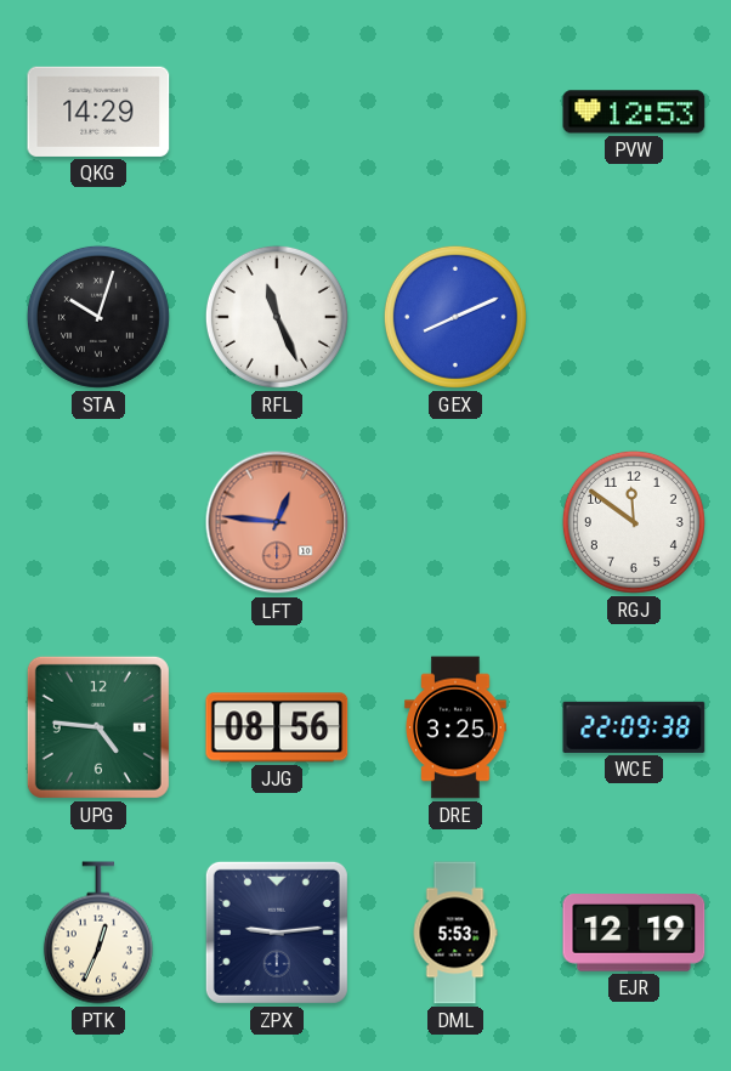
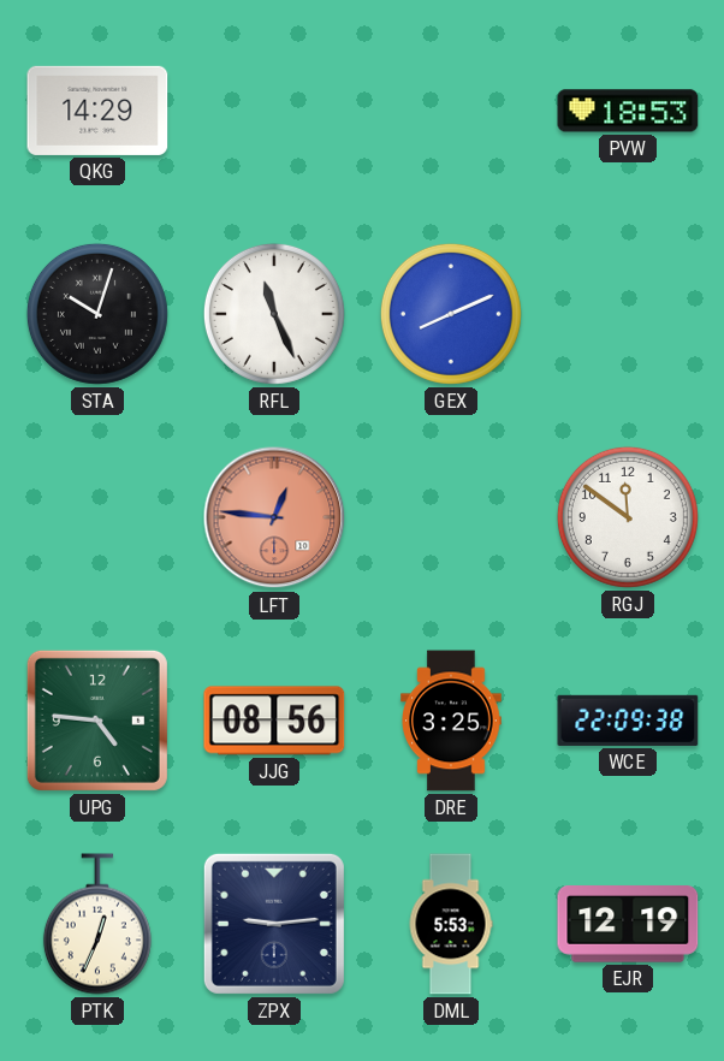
PVW: 12:53 -> 18:53
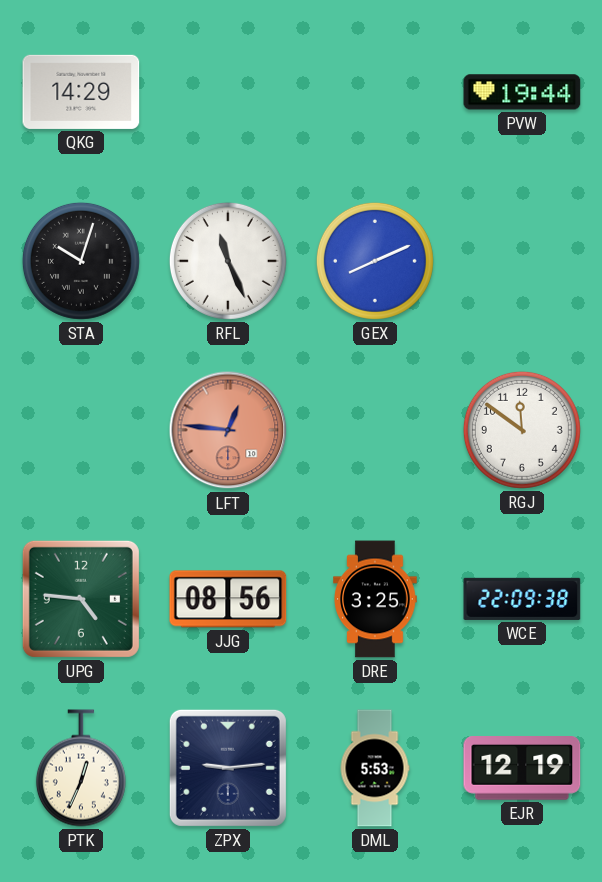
PVW: 18:53 -> 19:44
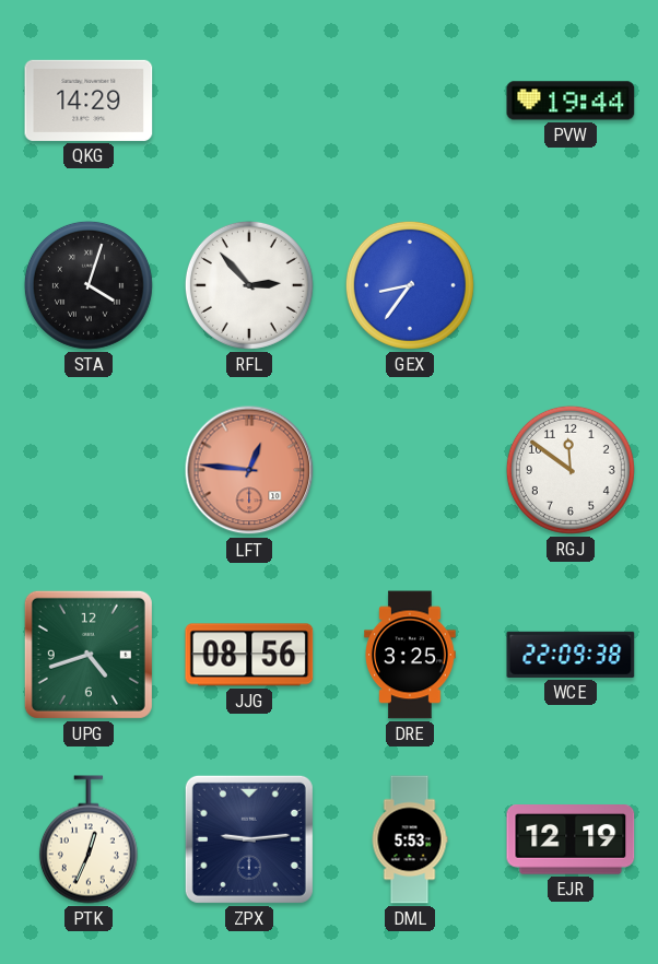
STA: 10:03 -> 4:03
RFL: 11:26 -> 2:53
GEX: 8:11 -> 8:36
UPG: 4:46 -> 4:42
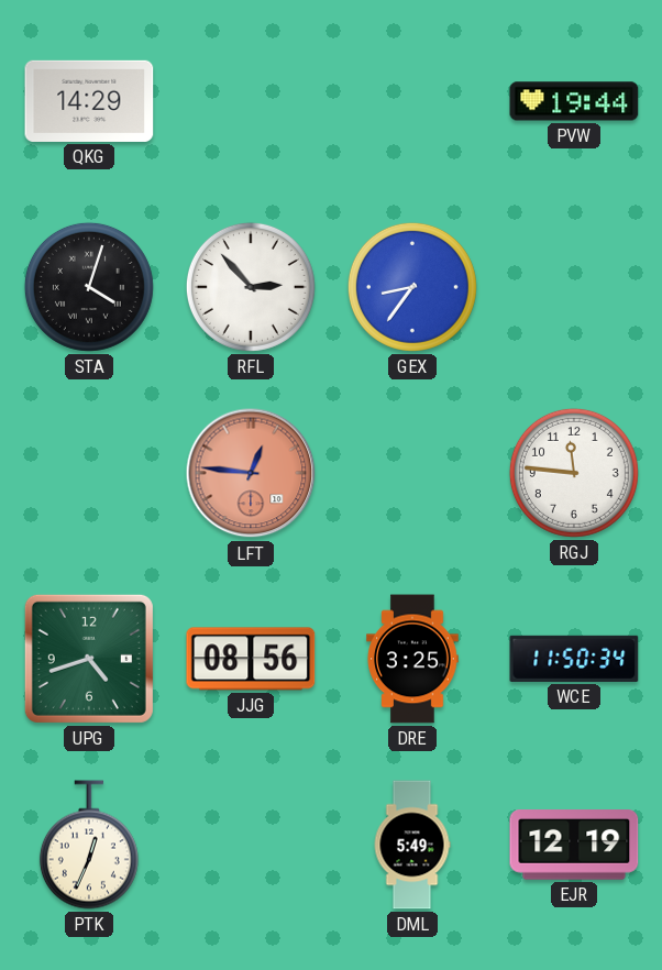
RGJ: 11:51 -> 11:46
WCE: 22:09 -> 11:50
ZPX: 9:14 -> none
DML: 5:53 -> 5:49
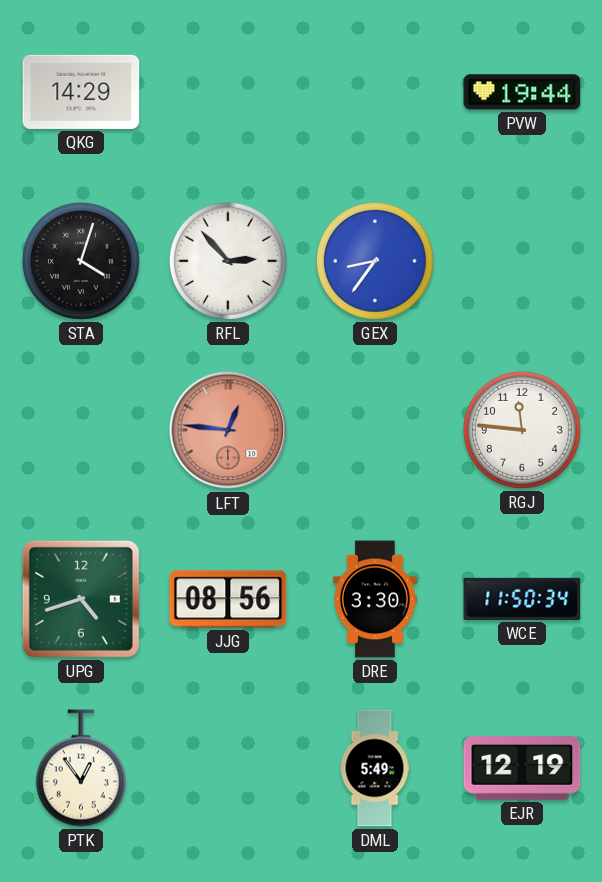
DRE: 3:25 -> 3:30
PTK: 12:34 -> 12:54
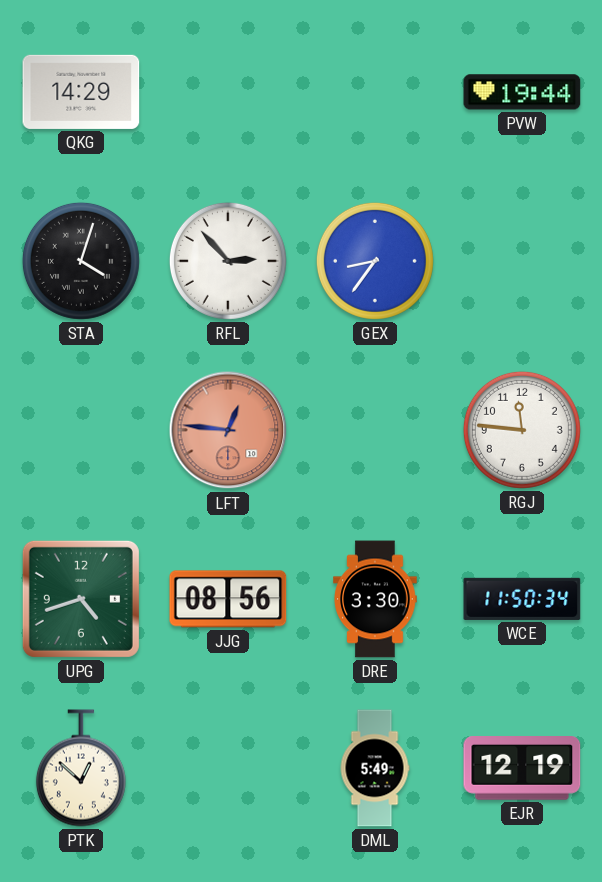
PTK: 12:54 -> 12:52
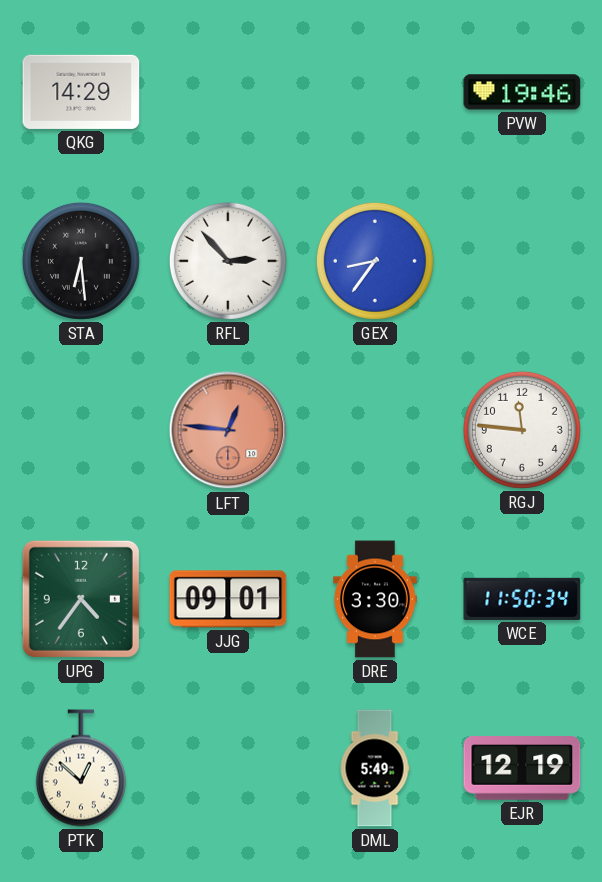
PVW: 19:44 -> 19:46
STA: 4:03 -> 6:29
UPG: 4:42 -> 4:36
JJG: 08:56 -> 09:01
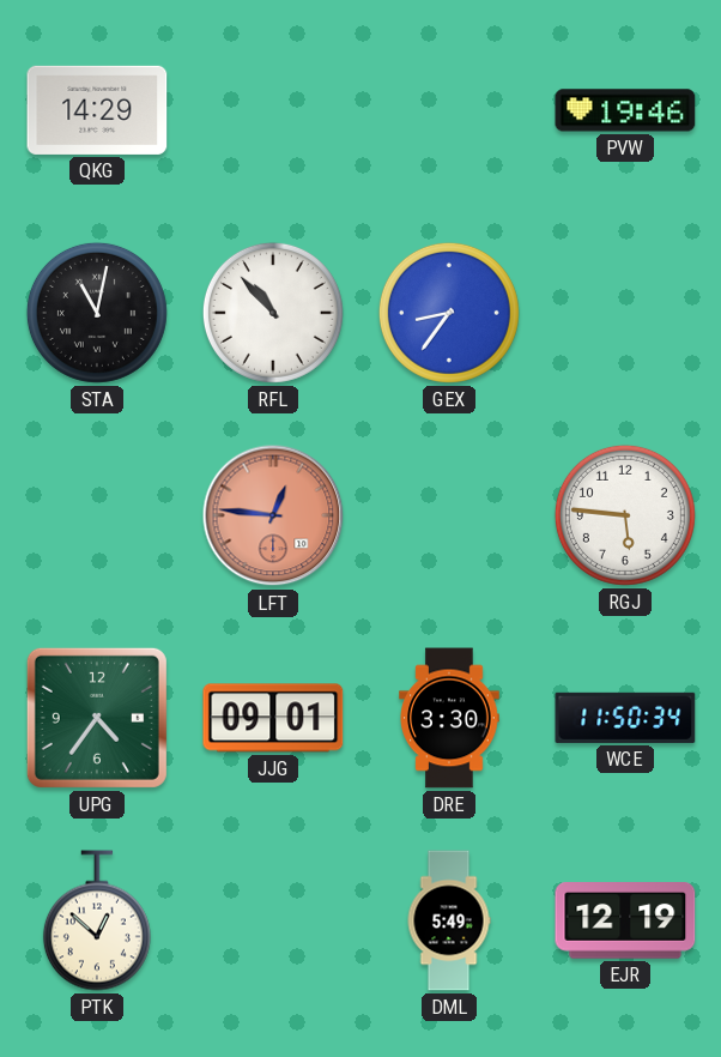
STA: 6:29 -> 11:02
RFL: 2:53 -> 10:53
RGJ: 11:46 -> 5:46
